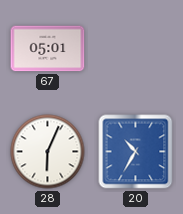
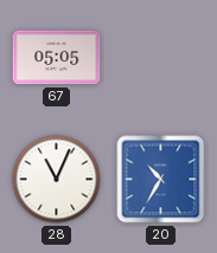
67: 05:01 -> 05:05
28: 6:04 -> 11:04
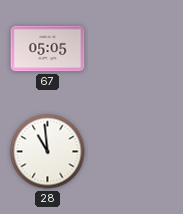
28: 11:04 -> 10:59
20: 10:35 -> none
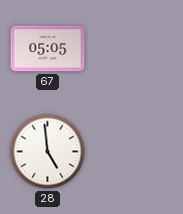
28: 10:59 -> 4:59
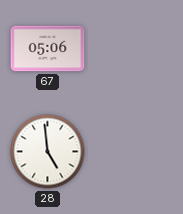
67: 05:05 -> 05:06
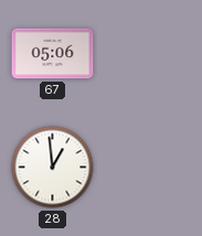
28: 4:59 -> 12:59
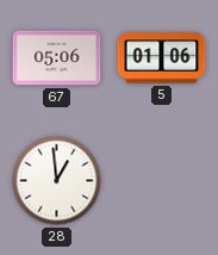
5: none -> 01:06
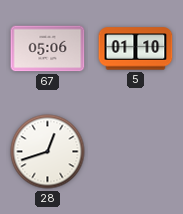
5: 01:06 -> 01:10
28: 12:59 -> 12:42
